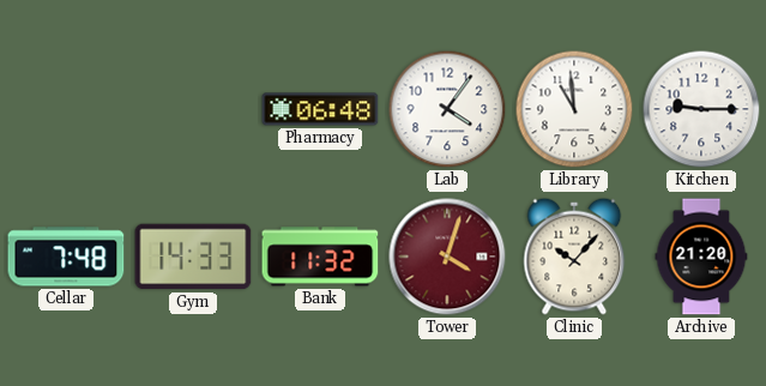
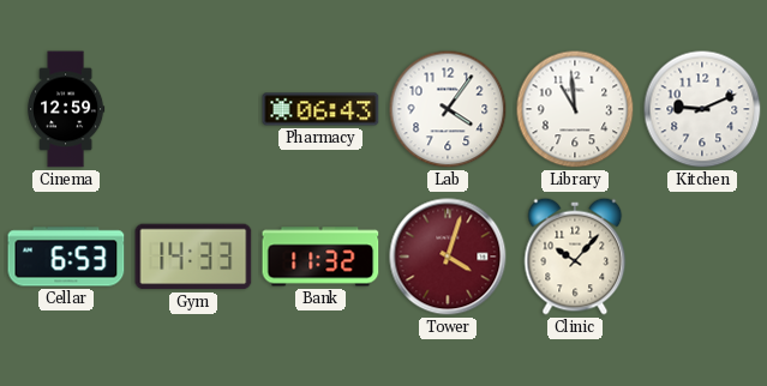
Cinema: none -> 12:59
Pharmacy: 06:48 -> 06:43
Kitchen: 9:15 -> 9:11
Cellar: 7:48 -> 6:53
Archive: 21:20 -> none
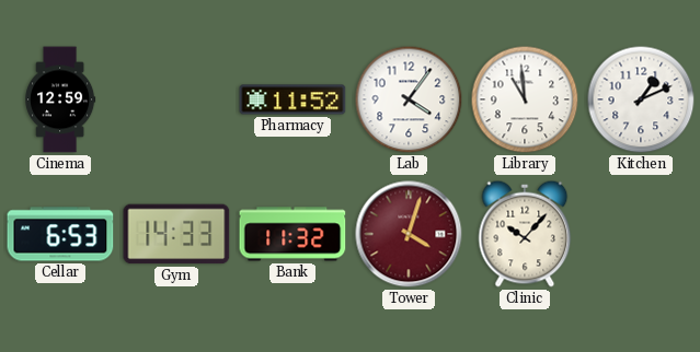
Pharmacy: 06:43 -> 11:52
Kitchen: 9:11 -> 1:11
